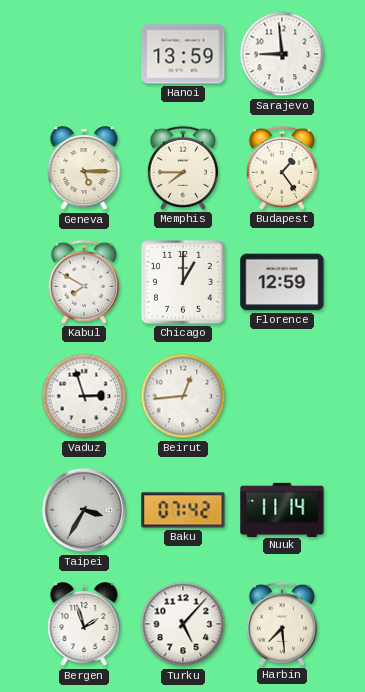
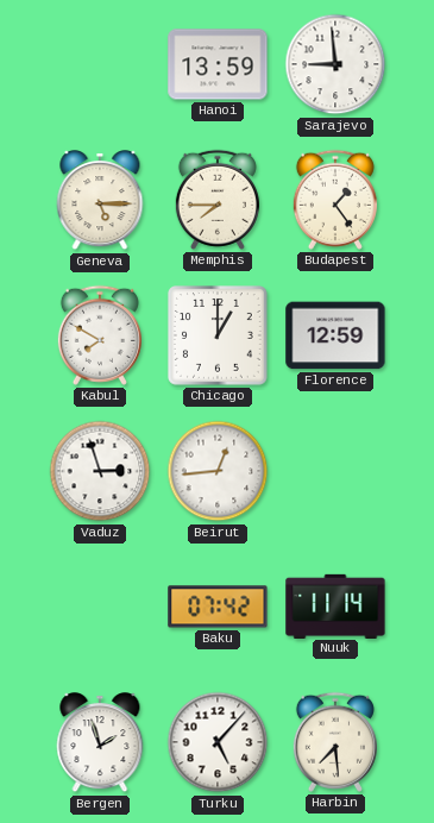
Taipei: 3:35 -> none
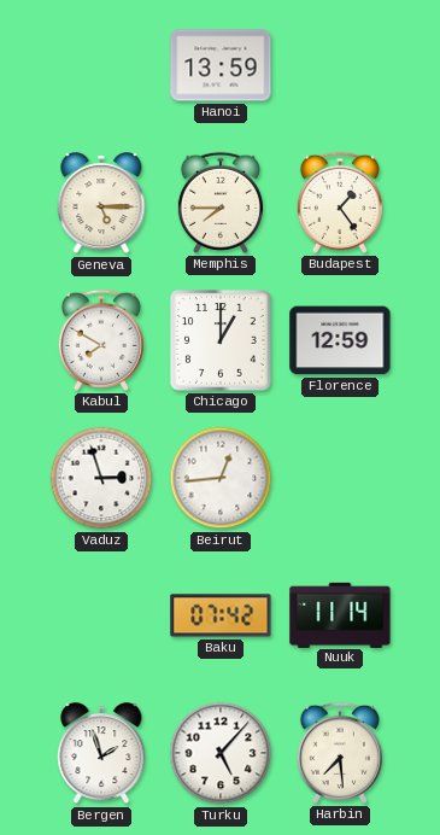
Sarajevo: 8:59 -> none
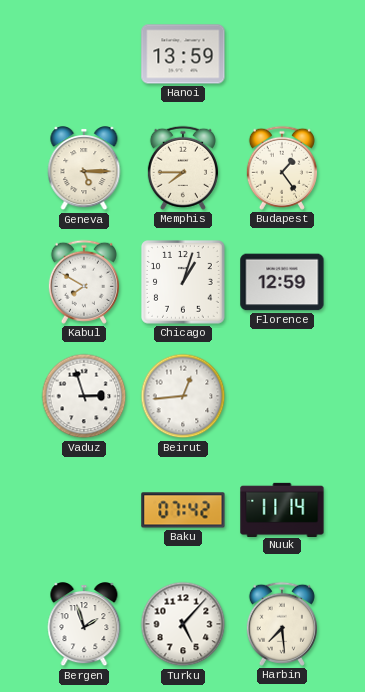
Chicago: 1:00 -> 1:03
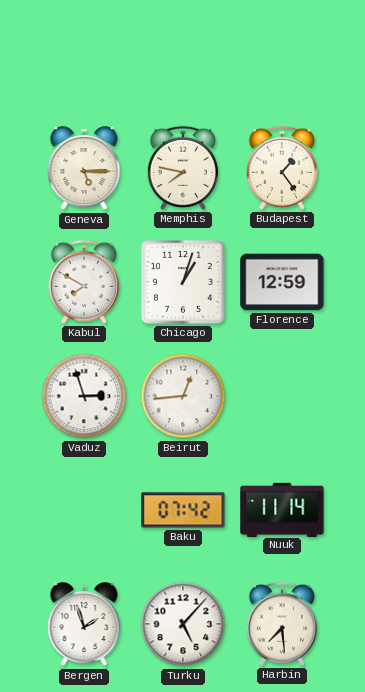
Hanoi: 13:59 -> none
Memphis: 7:45 -> 7:47
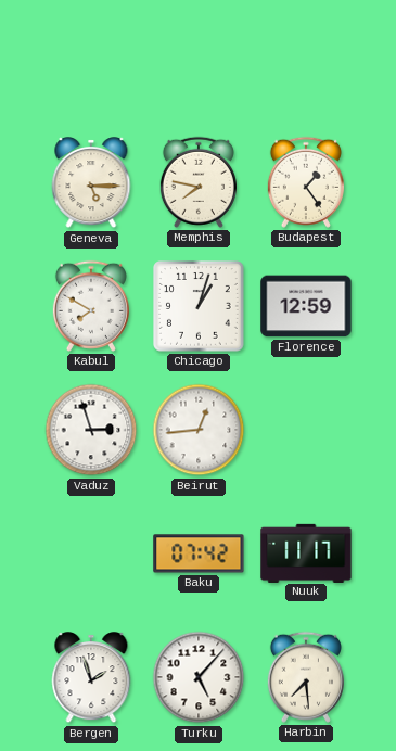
Nuuk: 11:14 -> 11:17
